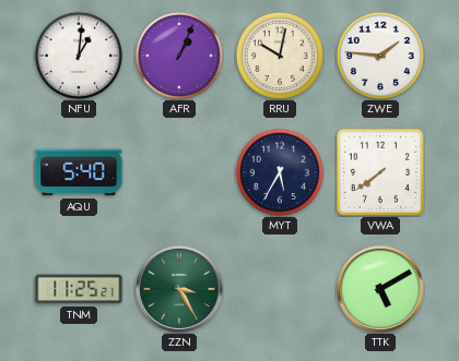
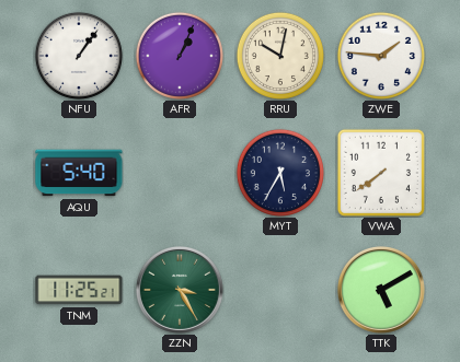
NFU: 1:01 -> 1:06
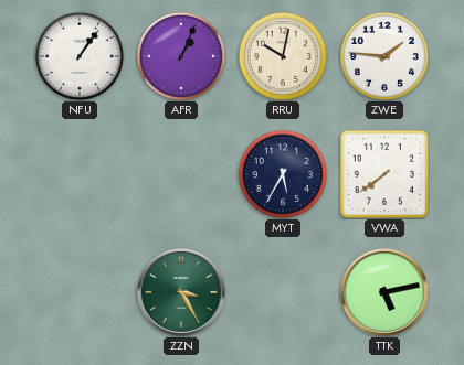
AQU: 5:40 -> none
TNM: 11:25 -> none
TTK: 5:10 -> 5:13
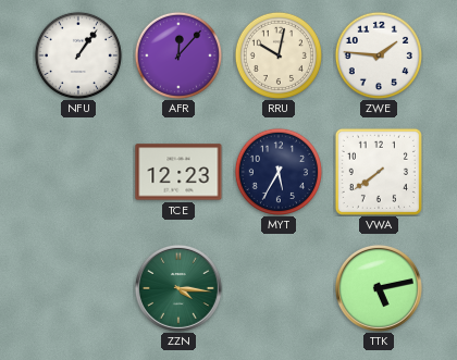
AFR: 1:04 -> 12:07
TCE: none -> 12:23
ZZN: 3:25 -> 4:16
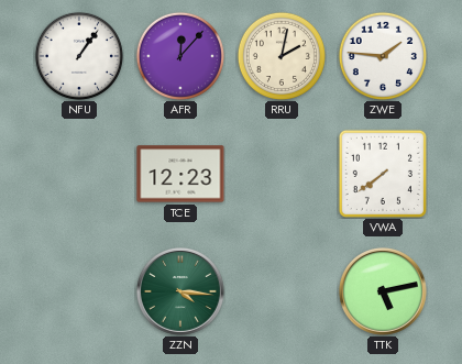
RRU: 10:02 -> 2:02
MYT: 5:35 -> none
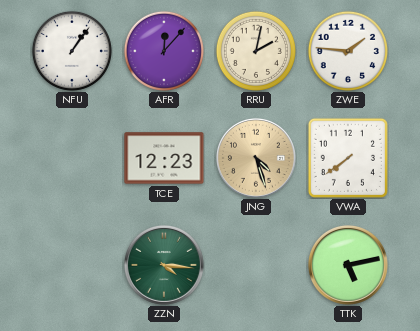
JNG: none -> 4:27
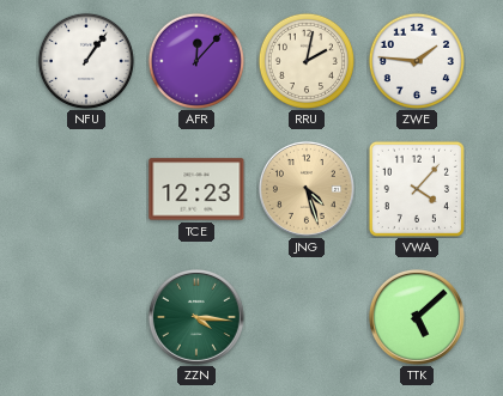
VWA: 7:39 -> 4:07
TTK: 5:13 -> 5:08
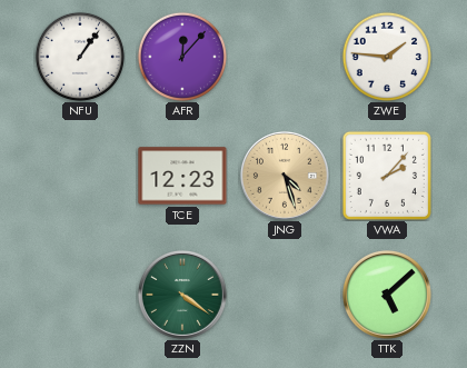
RRU: 2:02 -> none
VWA: 4:07 -> 2:07
ZZN: 4:16 -> 4:21
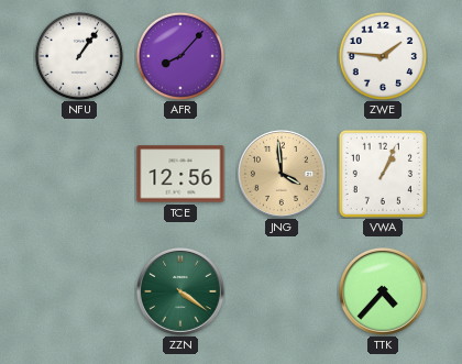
AFR: 12:07 -> 8:07
TCE: 12:23 -> 12:56
JNG: 4:27 -> 3:59
VWA: 2:07 -> 1:04
TTK: 5:08 -> 4:37
